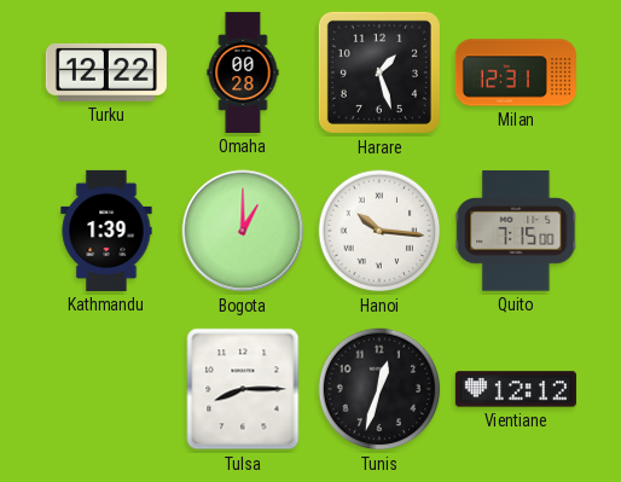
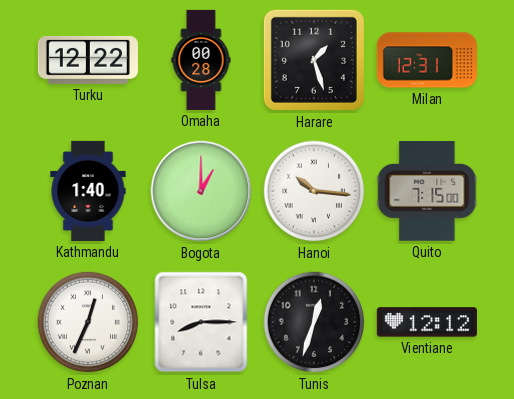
Kathmandu: 1:39 -> 1:40
Poznan: none -> 12:34
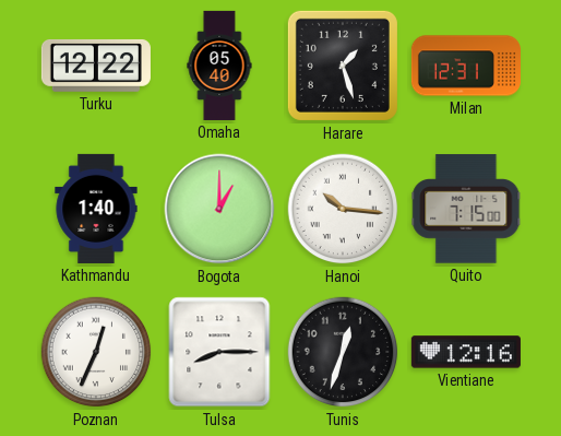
Omaha: 00:28 -> 05:40
Vientiane: 12:12 -> 12:16
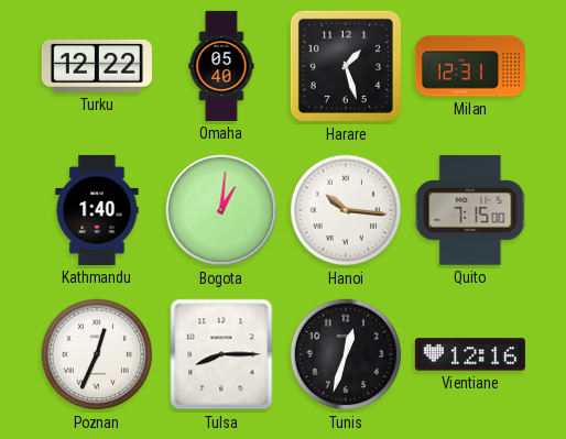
Bogota: 1:00 -> 1:01
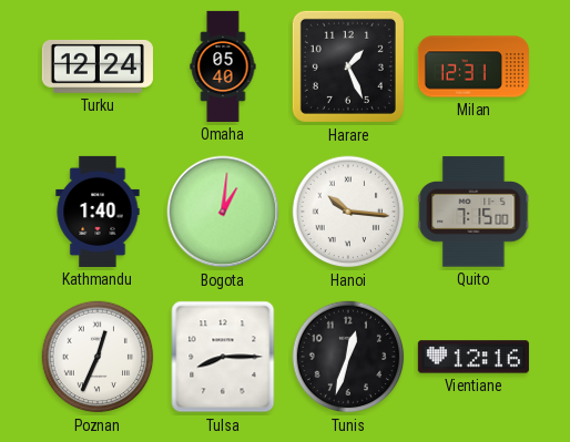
Turku: 12:22 -> 12:24
Harare: 1:27 -> 1:26
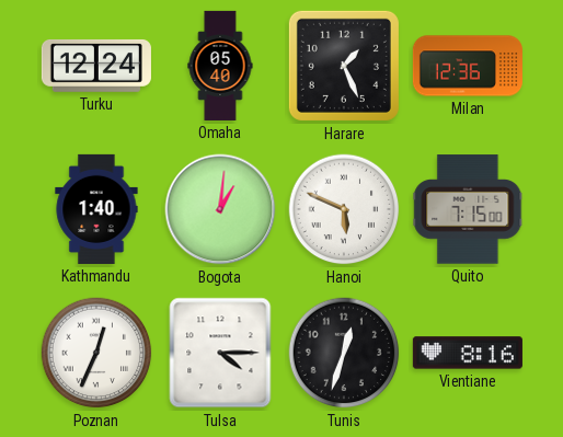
Milan: 12:31 -> 12:36
Hanoi: 10:16 -> 5:49
Tulsa: 8:15 -> 4:15
Vientiane: 12:16 -> 8:16
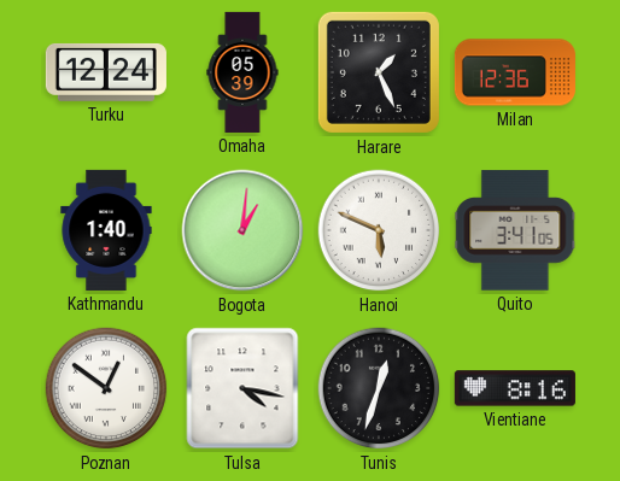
Omaha: 05:40 -> 05:39
Quito: 7:15 -> 3:41
Poznan: 12:34 -> 12:51
Tulsa: 4:15 -> 4:17
